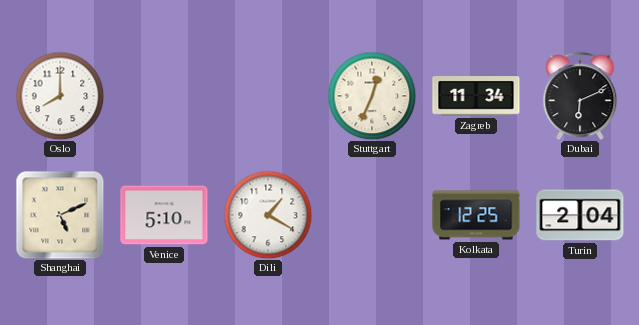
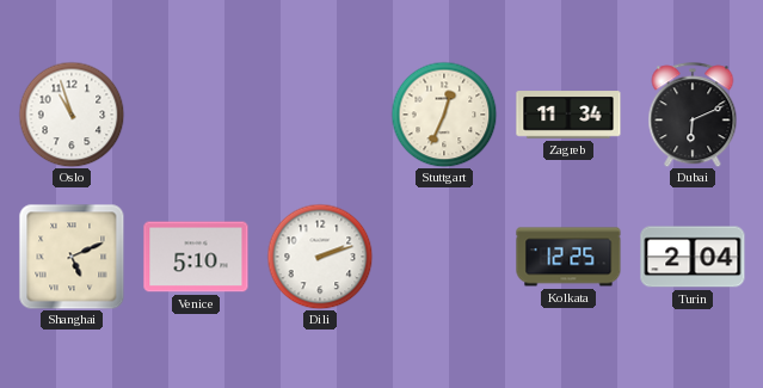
Oslo: 8:00 -> 10:57
Dili: 1:20 -> 2:12
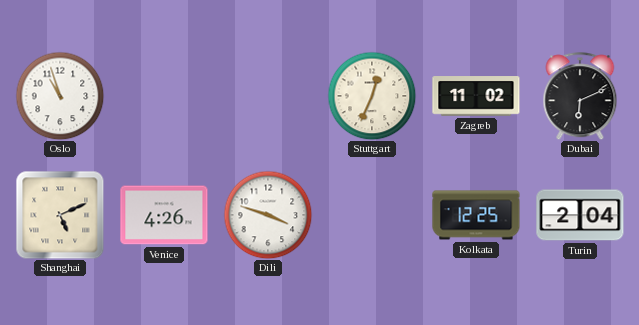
Zagreb: 11:34 -> 11:02
Venice: 5:10 -> 4:26
Dili: 2:12 -> 3:48
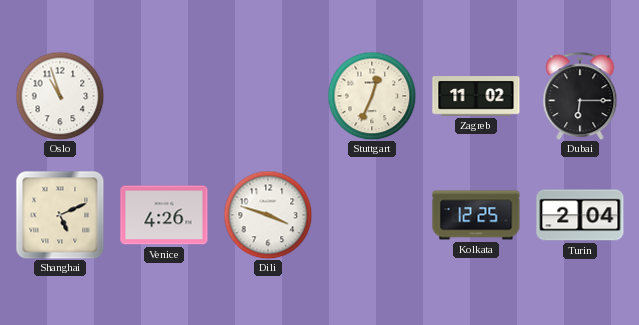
Dubai: 6:11 -> 6:15
